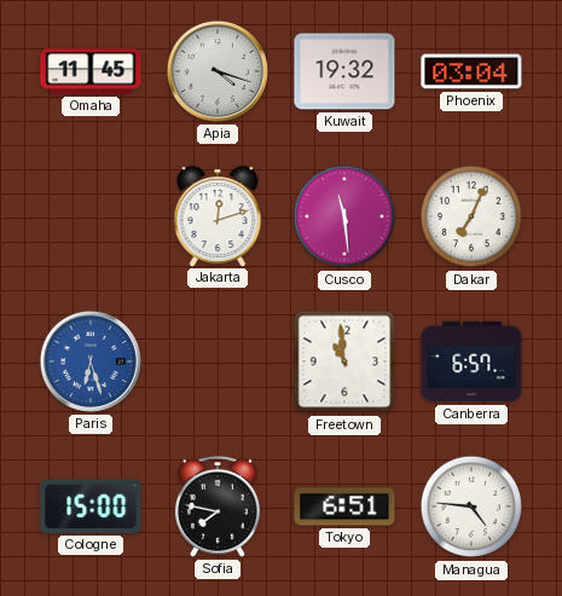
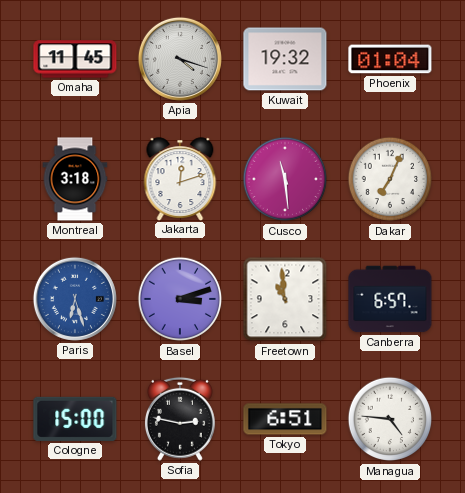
Phoenix: 03:04 -> 01:04
Montreal: none -> 3:18
Basel: none -> 3:12
Sofia: 7:47 -> 2:47
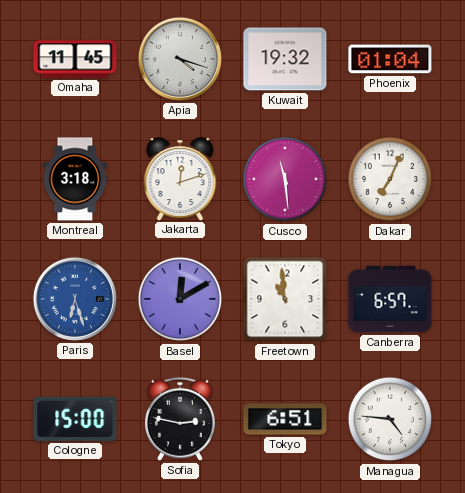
Basel: 3:12 -> 12:10
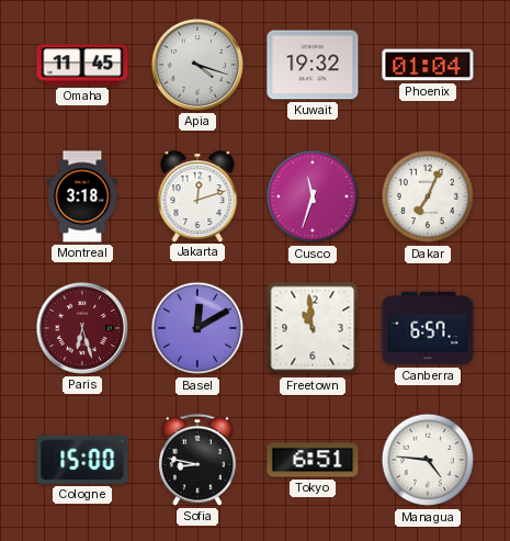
Cusco: 11:29 -> 11:33
Paris dial: blue -> burgundy
Sofia: 2:47 -> 8:47
